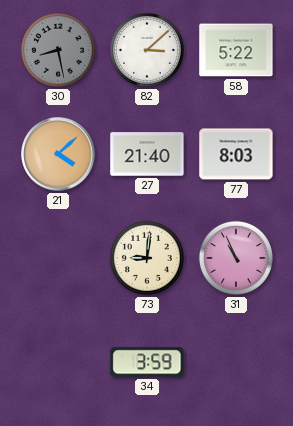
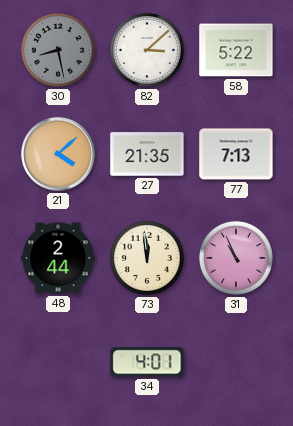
27: 21:40 -> 21:35
77: 8:03 -> 7:13
48: none -> 2:44
73: 9:01 -> 11:59
34: 3:59 -> 4:01
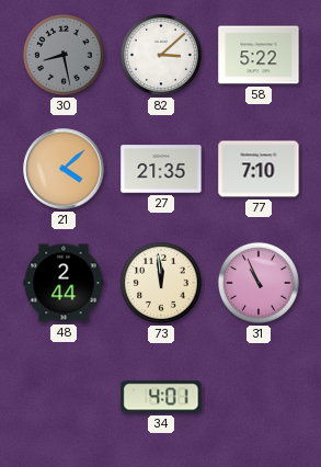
77: 7:13 -> 7:10
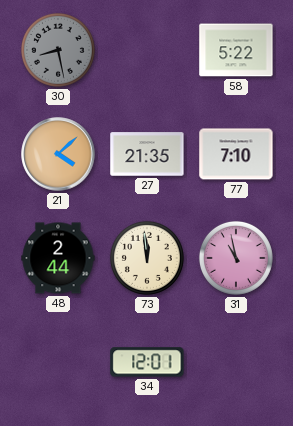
82: 3:08 -> none
31: 10:56 -> 10:58
34: 4:01 -> 12:01
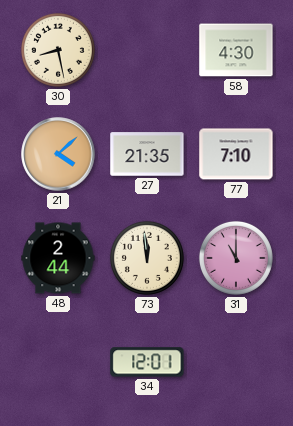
30 dial: grey -> cream
58: 5:22 -> 4:30
31: 10:58 -> 11:00
